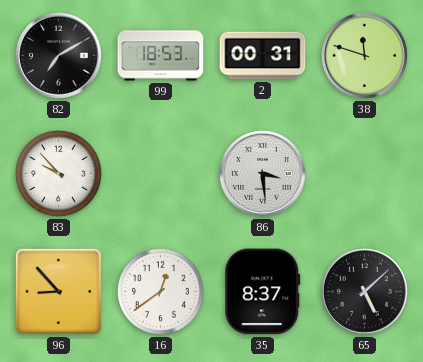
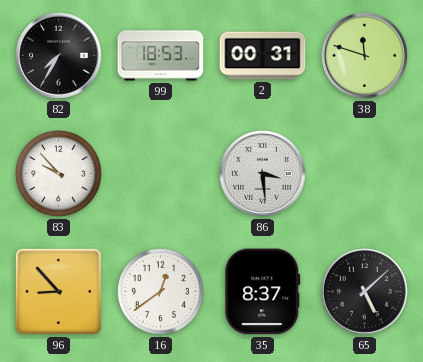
82: 7:10 -> 7:35
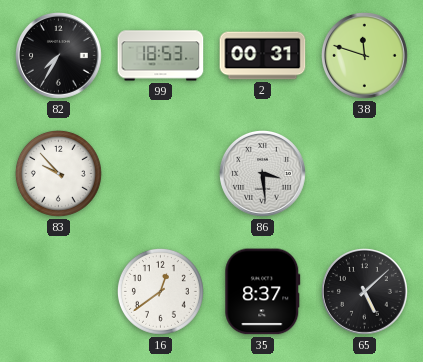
96: 8:53 -> none
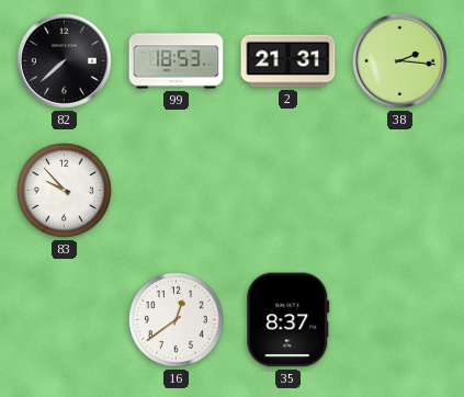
82: 7:35 -> 7:38
2: 00:31 -> 21:31
38: 11:48 -> 2:16
86: 3:29 -> none
65: 5:08 -> none
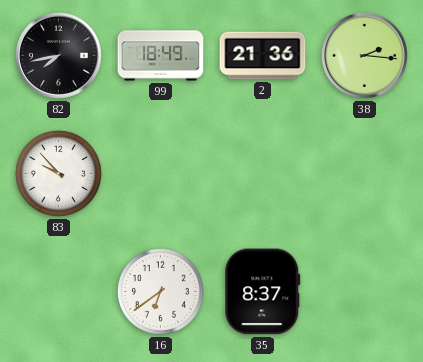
82: 7:38 -> 7:43
99: 18:53 -> 18:49
2: 21:31 -> 21:36
16: 12:39 -> 6:39
